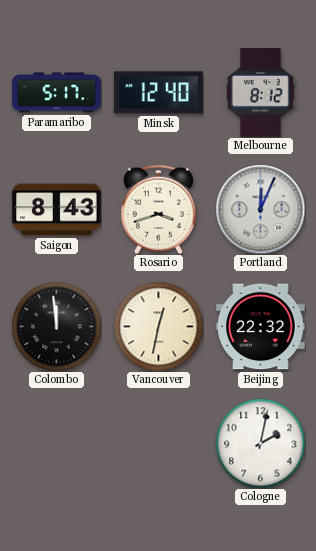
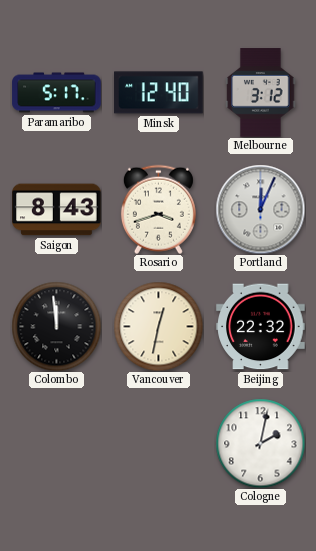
Melbourne: 8:12 -> 3:12
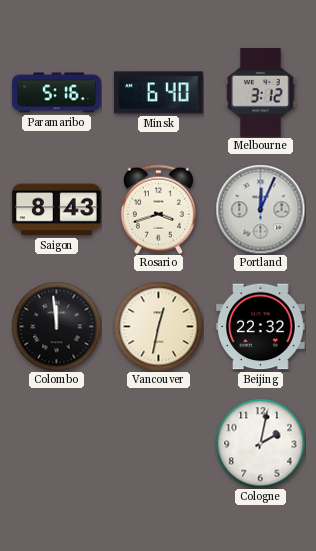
Paramaribo: 5:17 -> 5:16
Minsk: 12:40 -> 6:40
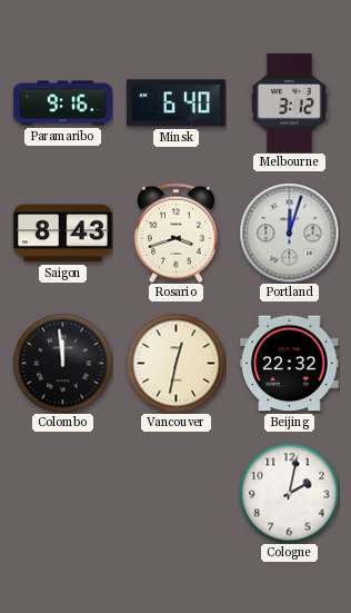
Paramaribo: 5:16 -> 9:16
Portland: 12:04 -> 12:03
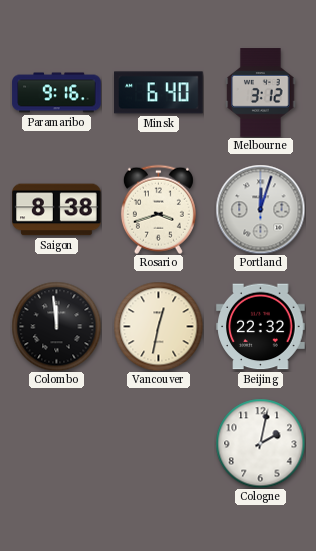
Saigon: 8:43 -> 8:38
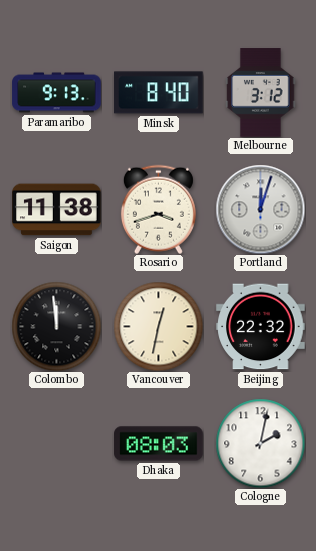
Paramaribo: 9:16 -> 9:13
Minsk: 6:40 -> 8:40
Saigon: 8:38 -> 11:38
Dhaka: none -> 08:03
